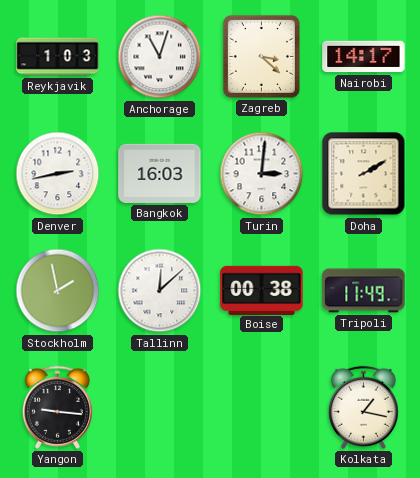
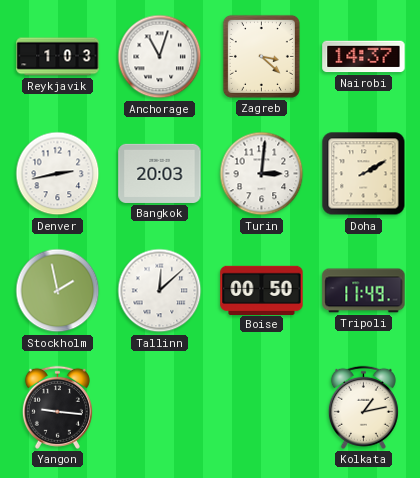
Nairobi: 14:17 -> 14:37
Bangkok: 16:03 -> 20:03
Boise: 00:38 -> 00:50
Kolkata: 1:17 -> 1:13
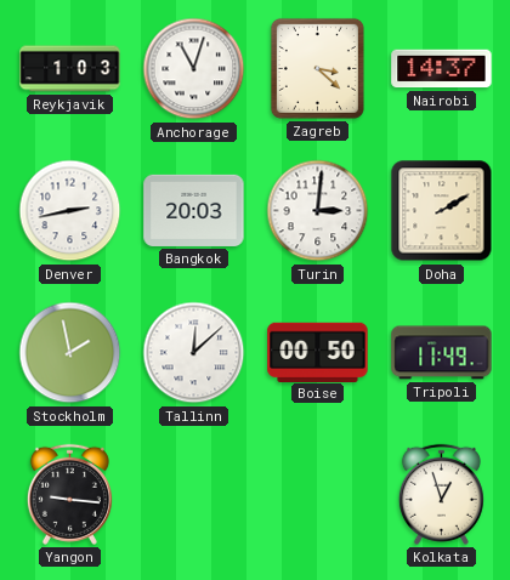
Kolkata: 1:13 -> 12:57
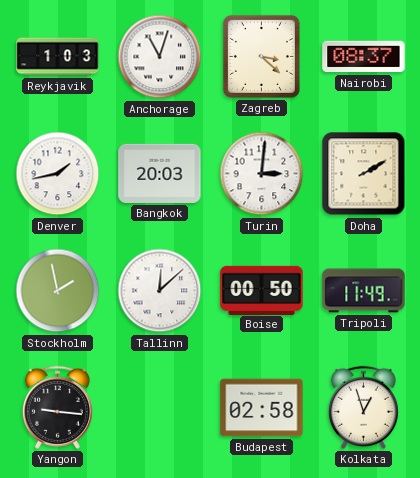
Nairobi: 14:37 -> 08:37
Denver: 2:43 -> 1:43
Budapest: none -> 02:58
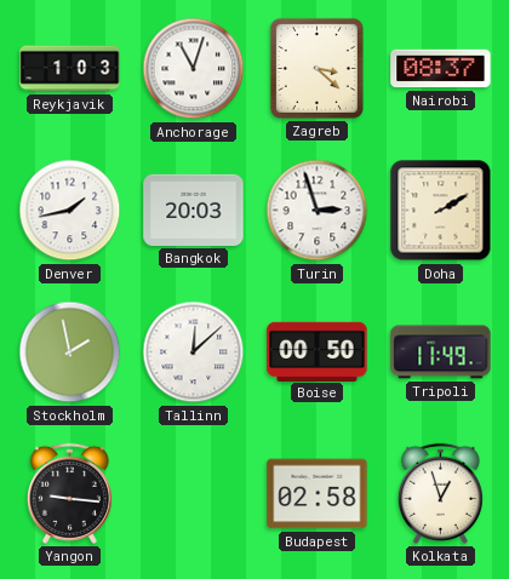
Turin: 3:01 -> 2:57
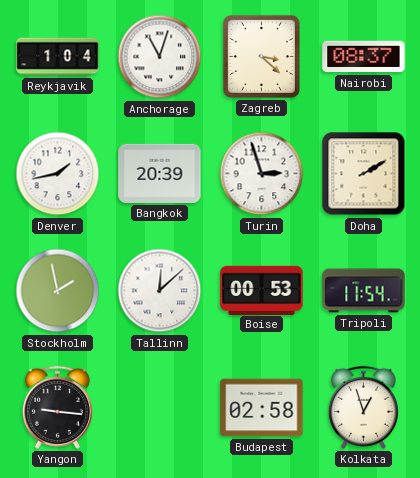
Reykjavik: 1:03 -> 1:04
Bangkok: 20:03 -> 20:39
Boise: 00:50 -> 00:53
Tripoli: 11:49 -> 11:54
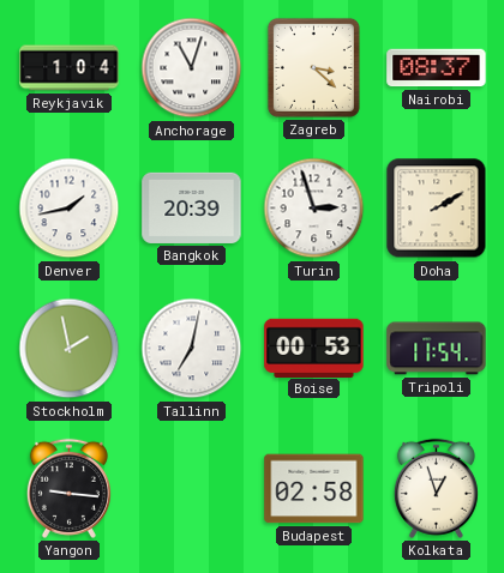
Tallinn: 12:08 -> 7:02
